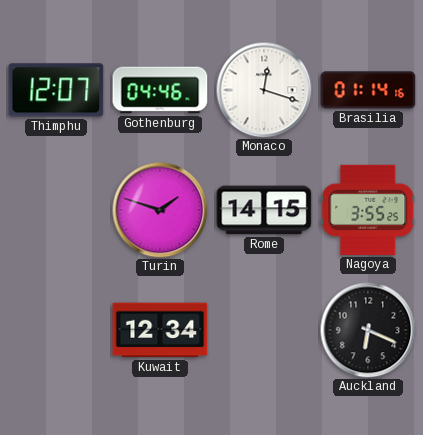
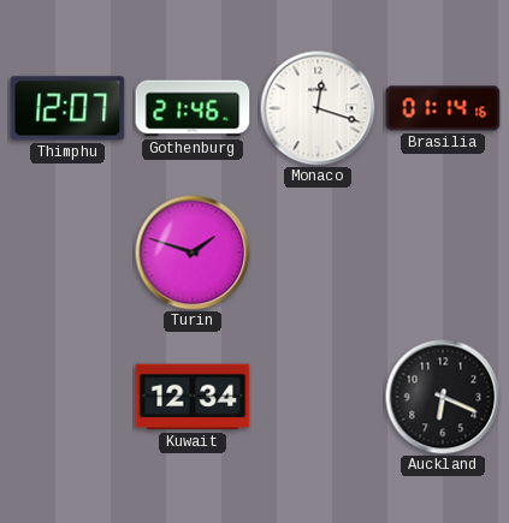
Gothenburg: 04:46 -> 21:46
Rome: 14:15 -> none
Nagoya: 3:55 -> none
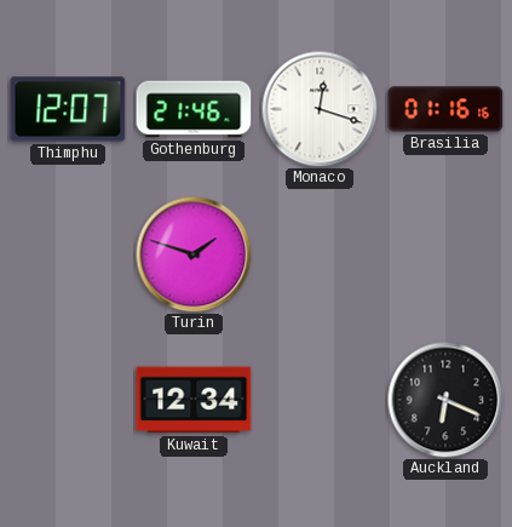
Brasilia: 01:14 -> 01:16
